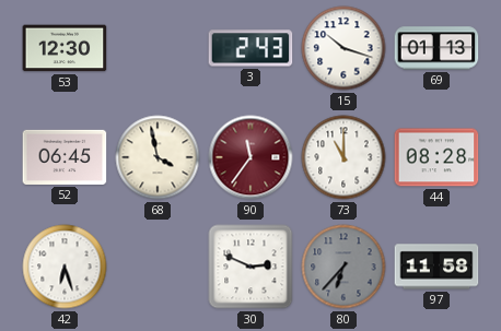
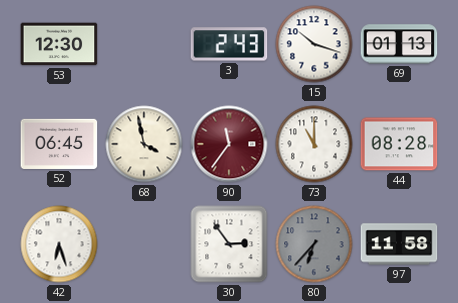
30: 2:49 -> 2:54
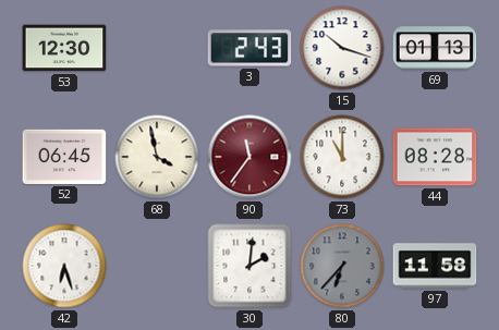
30: 2:54 -> 2:01
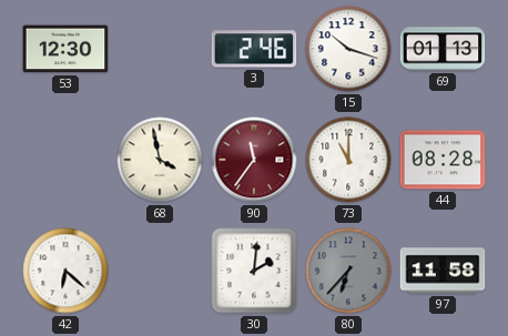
3: 2:43 -> 2:46
52: 06:45 -> none
42: 6:27 -> 6:22
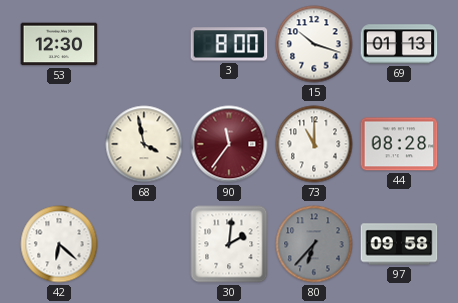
3: 2:46 -> 8:00
97: 11:58 -> 09:58
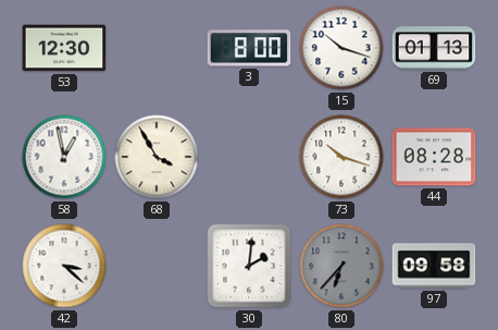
58: none -> 12:58
68: 3:58 -> 3:55
90: 11:36 -> none
73: 11:00 -> 10:18
42: 6:22 -> 3:22
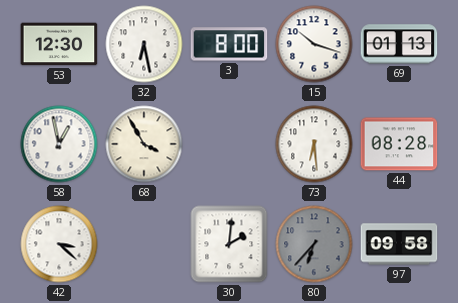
32: none -> 6:28
73: 10:18 -> 6:29
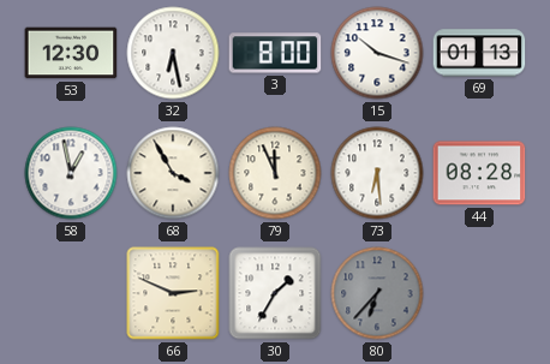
79: none -> 11:56
42: 3:22 -> none
66: none -> 2:49
30: 2:01 -> 1:35
97: 09:58 -> none
